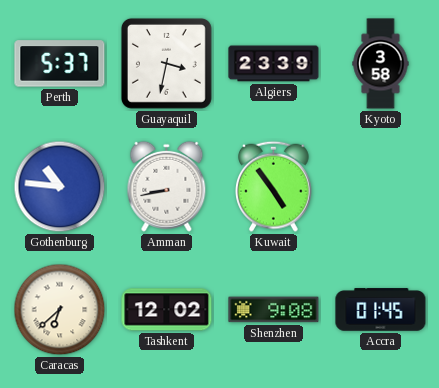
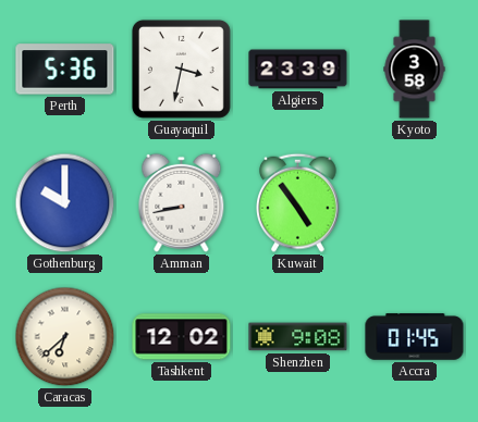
Perth: 5:37 -> 5:36
Gothenburg: 10:46 -> 10:00
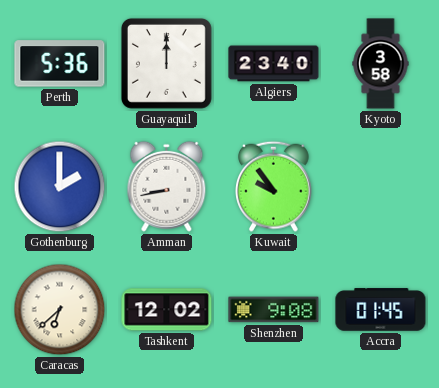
Guayaquil: 3:32 -> 12:00
Algiers: 23:39 -> 23:40
Gothenburg: 10:00 -> 2:00
Kuwait: 4:54 -> 9:54
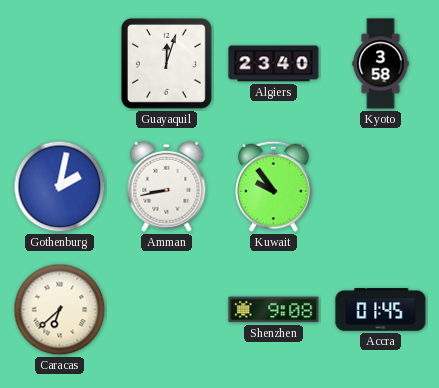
Perth: 5:36 -> none
Guayaquil: 12:00 -> 12:03
Gothenburg: 2:00 -> 2:02
Tashkent: 12:02 -> none
